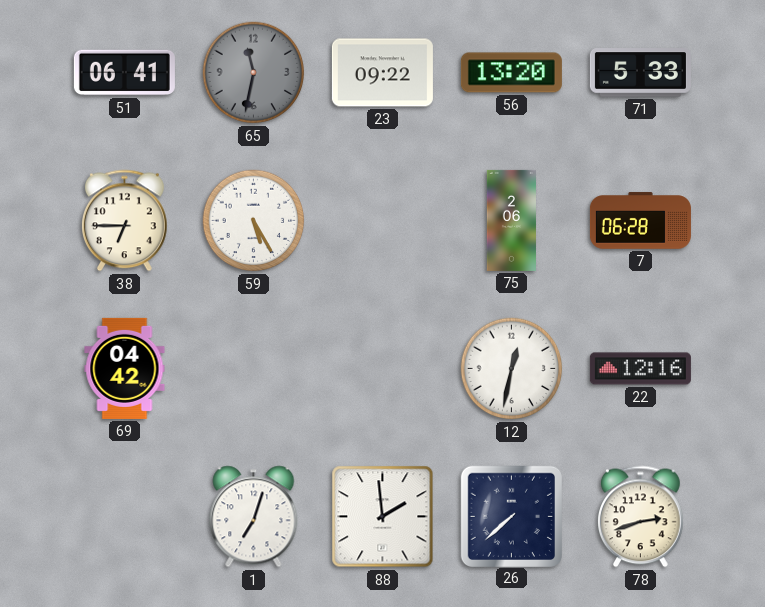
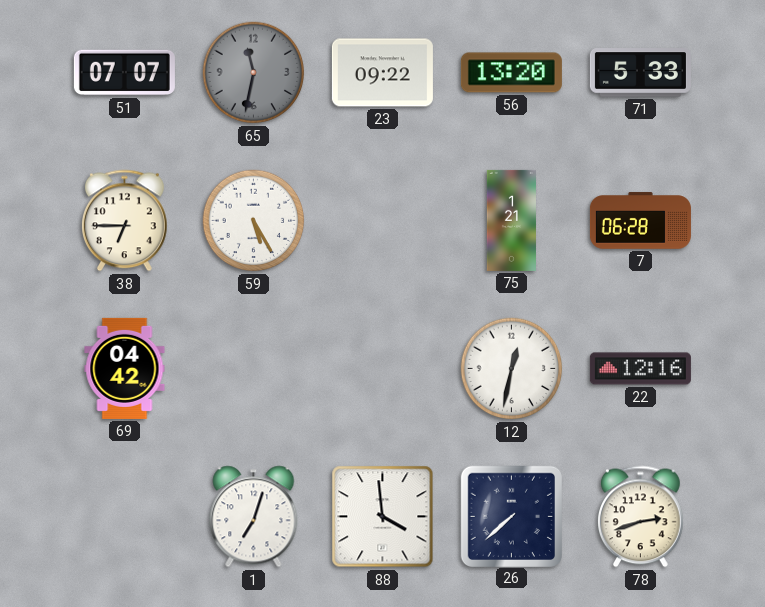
51: 06:41 -> 07:07
75: 2:06 -> 1:21
88: 1:59 -> 3:59
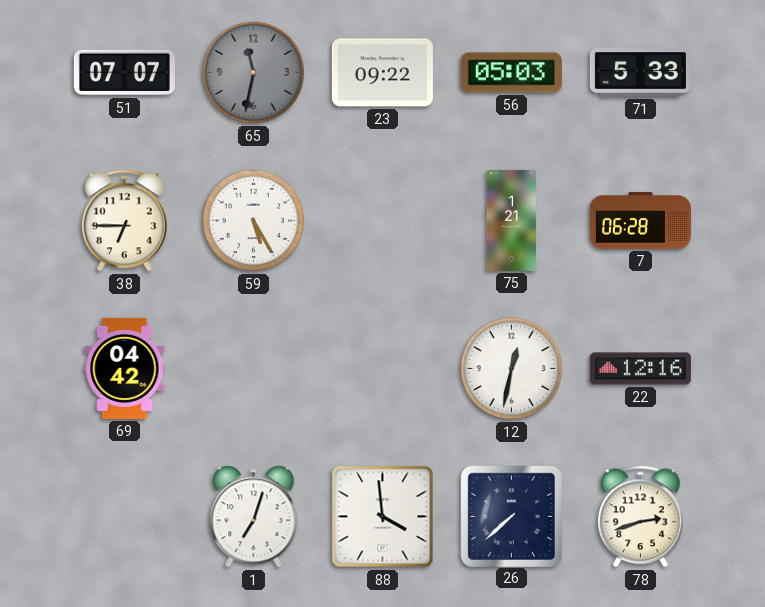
56: 13:20 -> 05:03
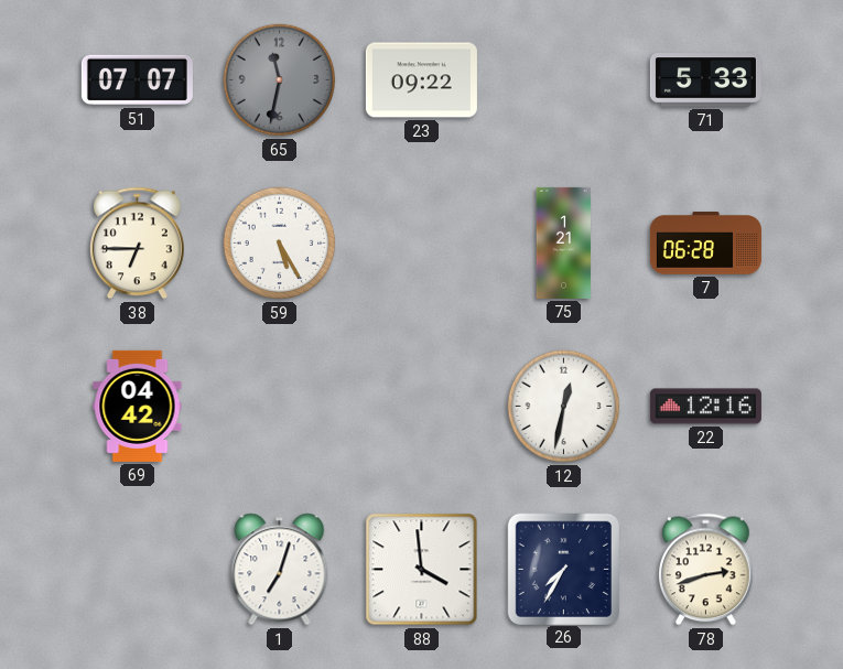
56: 05:03 -> none
26: 7:38 -> 7:35
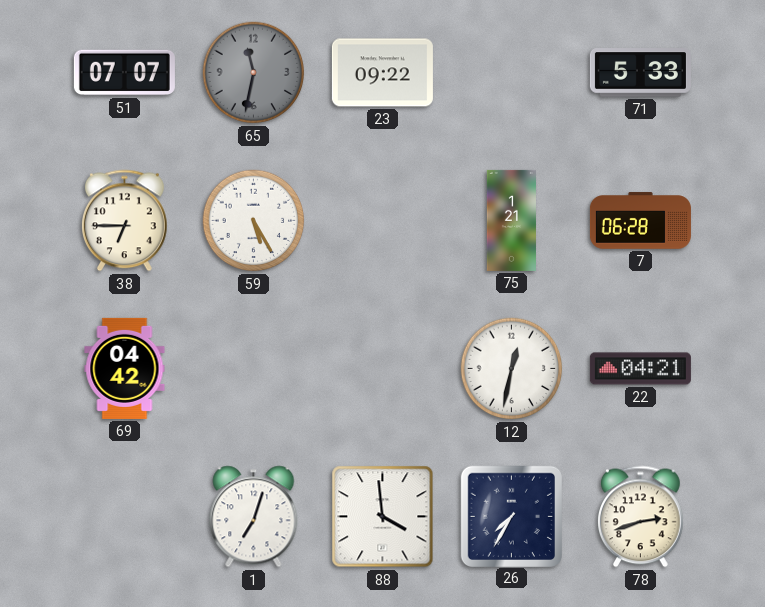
22: 12:16 -> 04:21
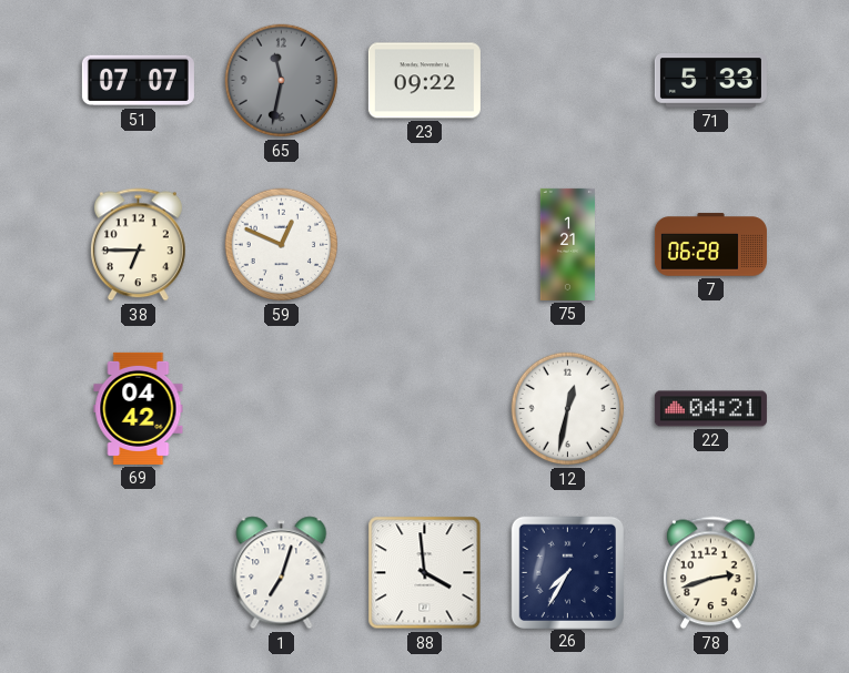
59: 5:25 -> 12:49
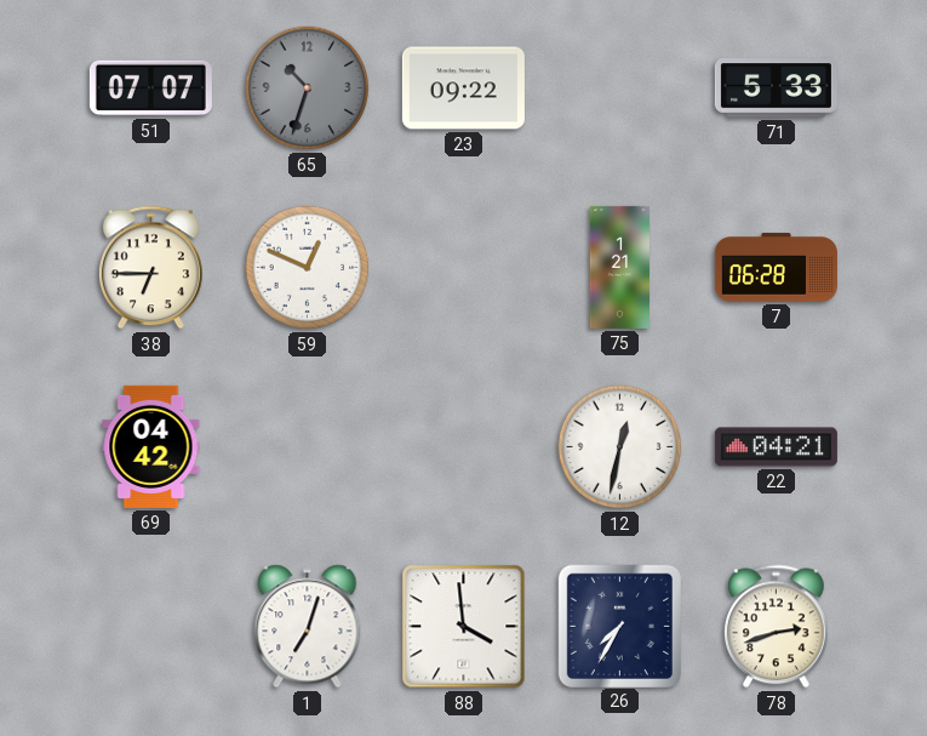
65: 11:32 -> 10:33
